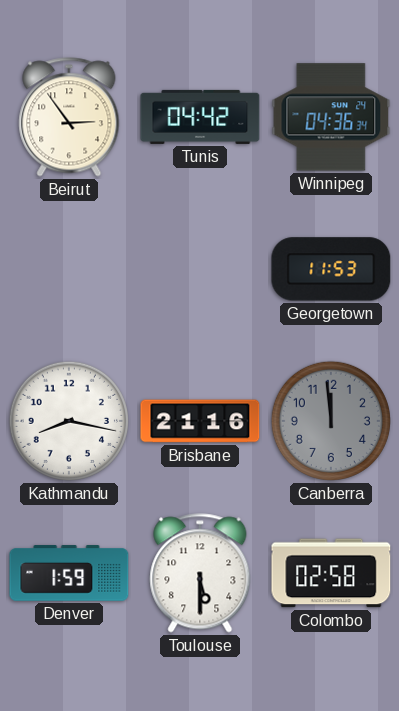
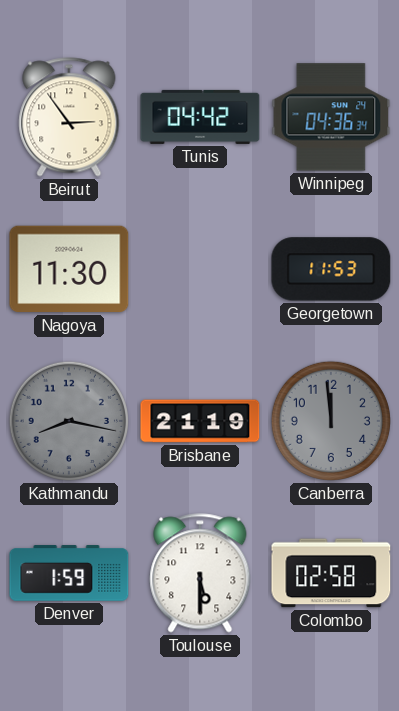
Nagoya: none -> 11:30
Kathmandu dial: white -> grey
Brisbane: 21:16 -> 21:19
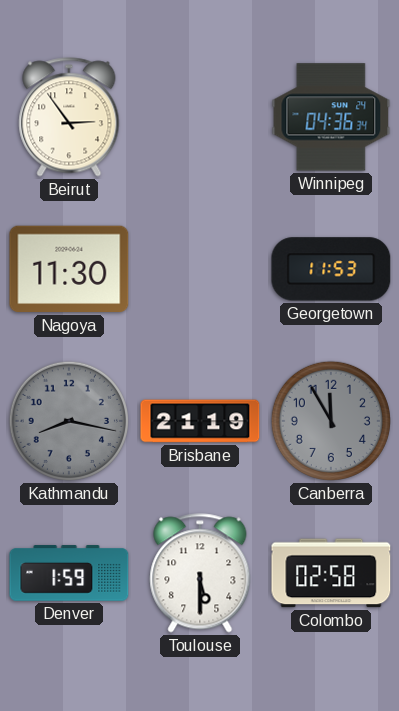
Tunis: 04:42 -> none
Canberra: 11:59 -> 11:55
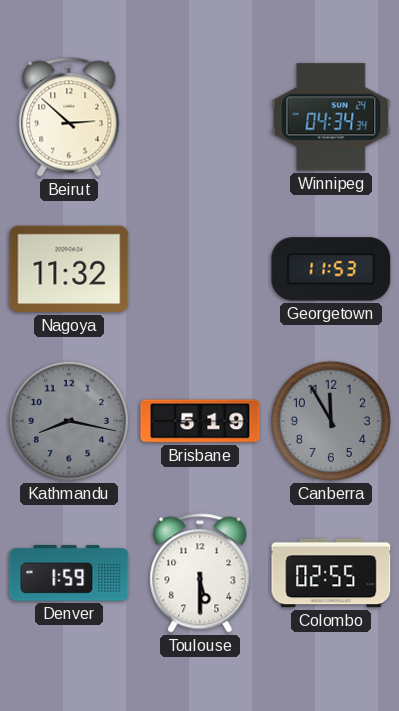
Beirut: 2:54 -> 2:52
Winnipeg: 04:36 -> 04:34
Nagoya: 11:30 -> 11:32
Brisbane: 21:19 -> 5:19
Colombo: 02:58 -> 02:55
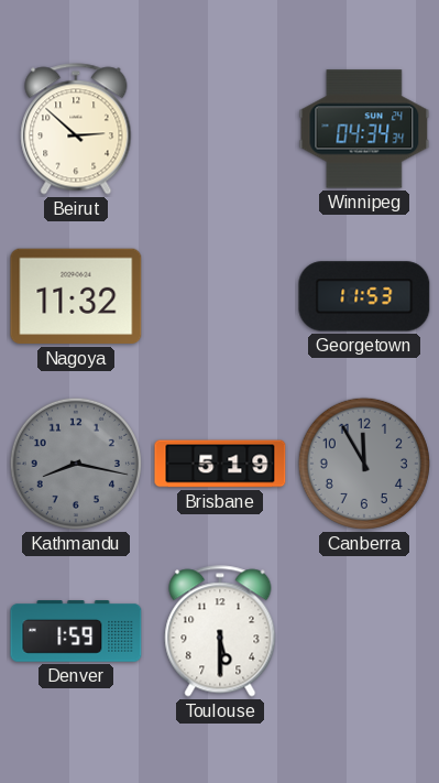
Colombo: 02:55 -> none
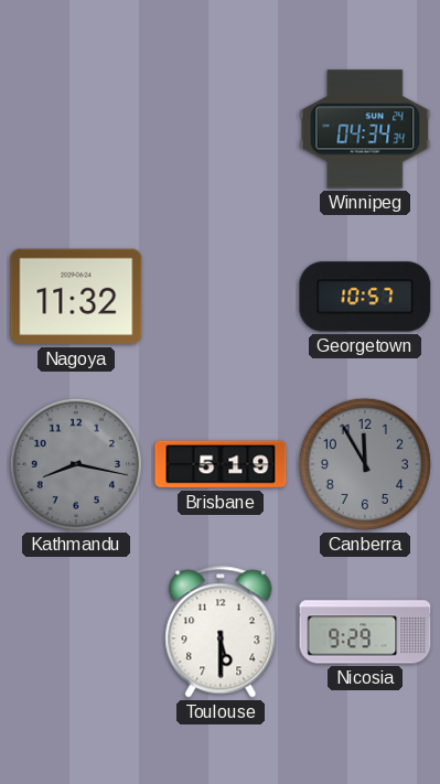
Beirut: 2:52 -> none
Georgetown: 11:53 -> 10:57
Denver: 1:59 -> none
Nicosia: none -> 9:29
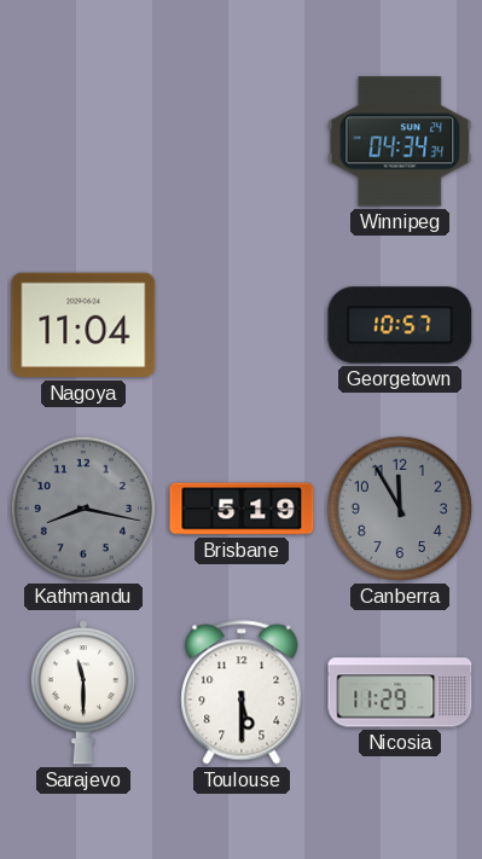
Nagoya: 11:32 -> 11:04
Sarajevo: none -> 11:30
Nicosia: 9:29 -> 11:29
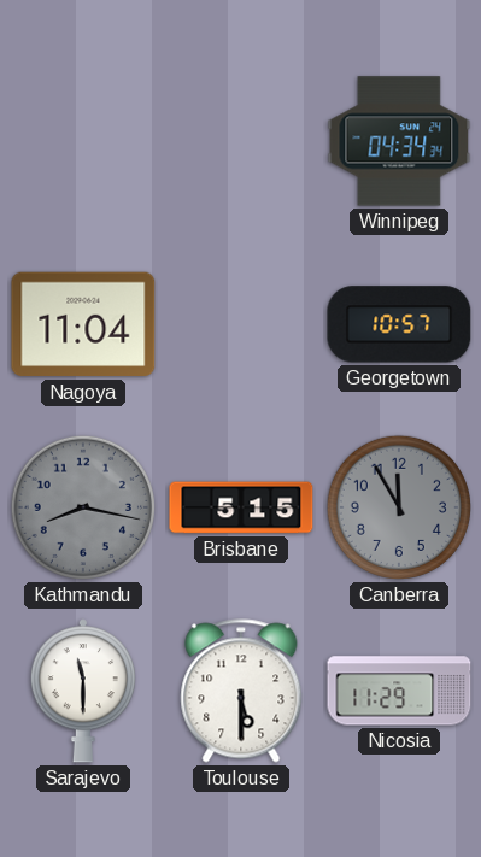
Brisbane: 5:19 -> 5:15
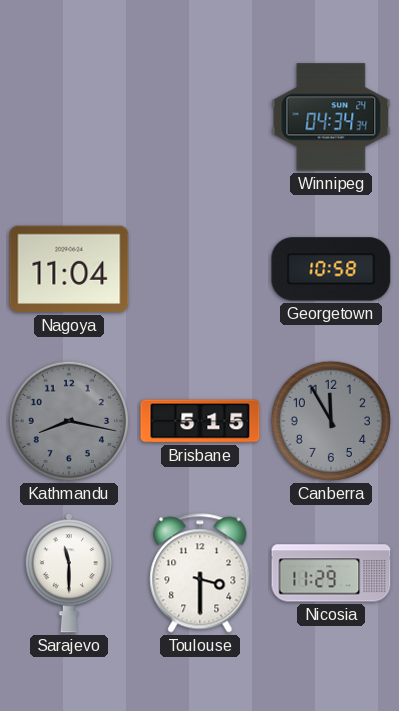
Georgetown: 10:57 -> 10:58
Toulouse: 5:30 -> 3:30
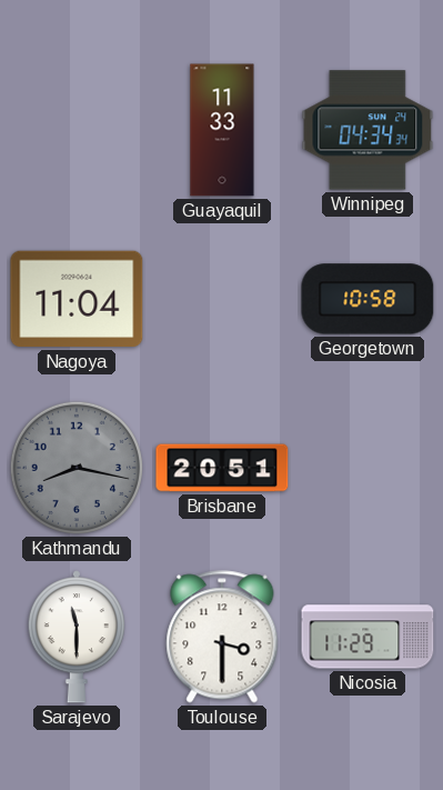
Guayaquil: none -> 11:33
Brisbane: 5:15 -> 20:51
Canberra: 11:55 -> none
